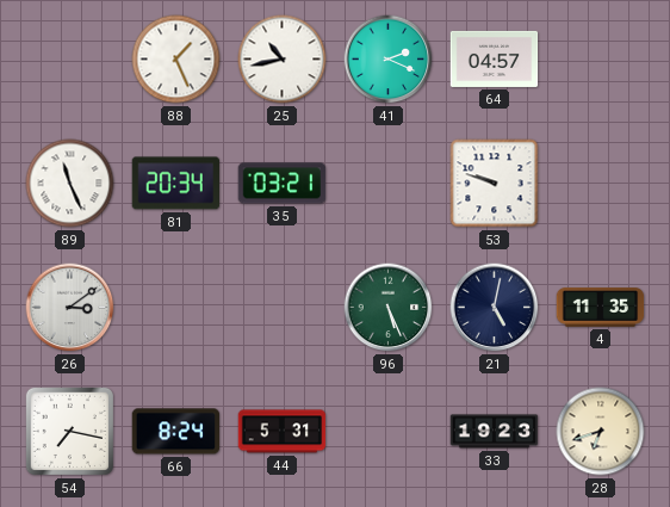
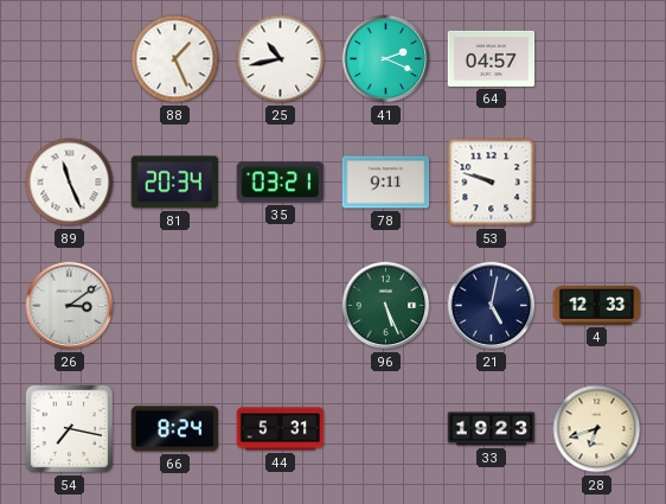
78: none -> 9:11
4: 11:35 -> 12:33
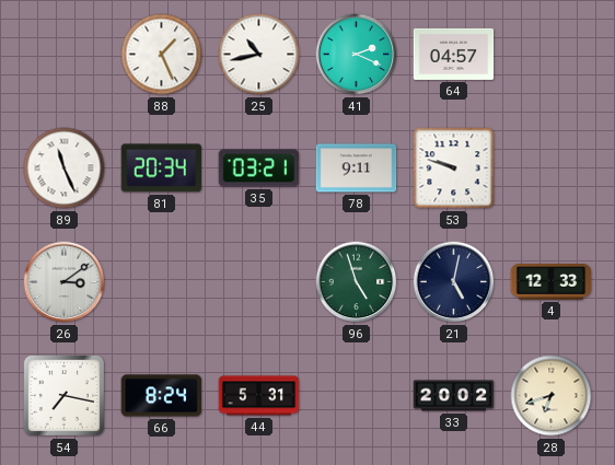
96: 5:26 -> 4:57
33: 19:23 -> 20:02
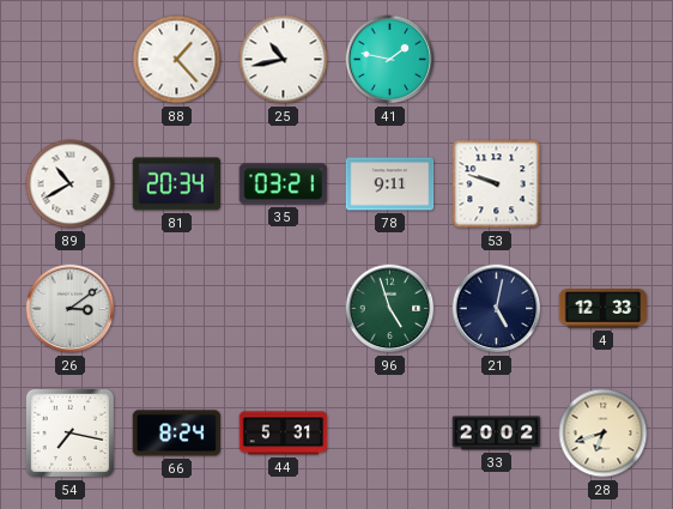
88: 1:26 -> 1:23
41: 2:19 -> 1:47
64: 04:57 -> none
89: 11:26 -> 10:40
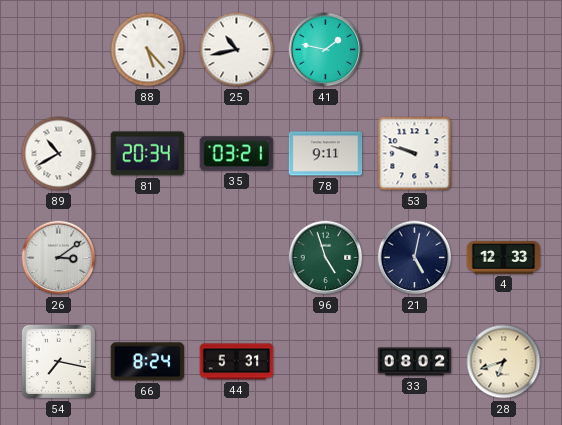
88: 1:23 -> 5:23
33: 20:02 -> 08:02
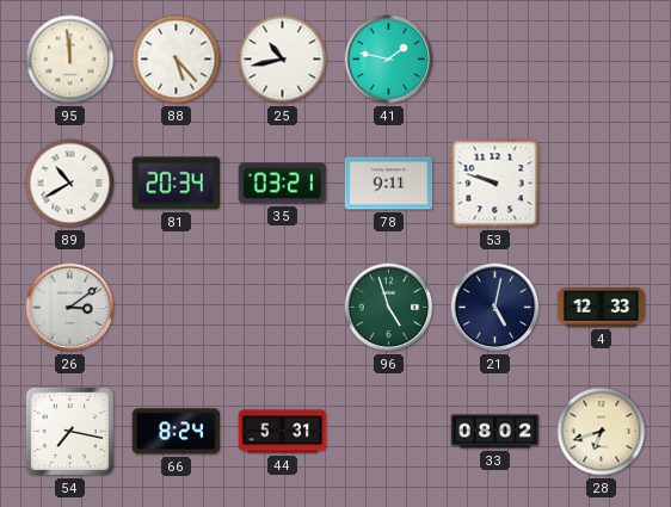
95: none -> 11:59
